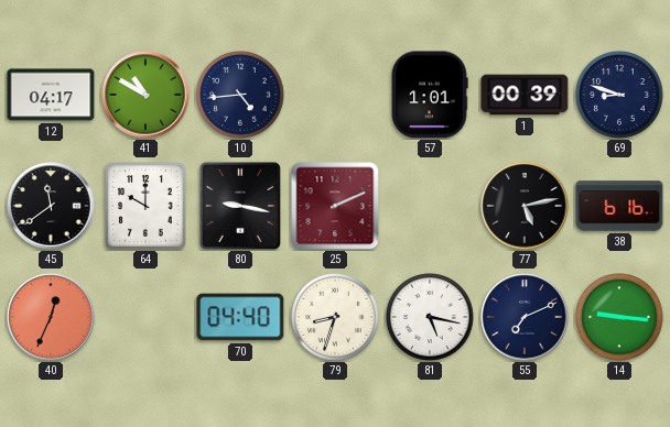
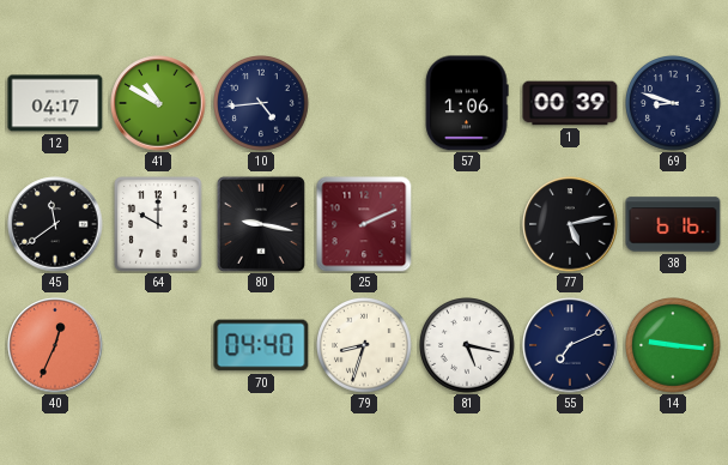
57: 1:01 -> 1:06
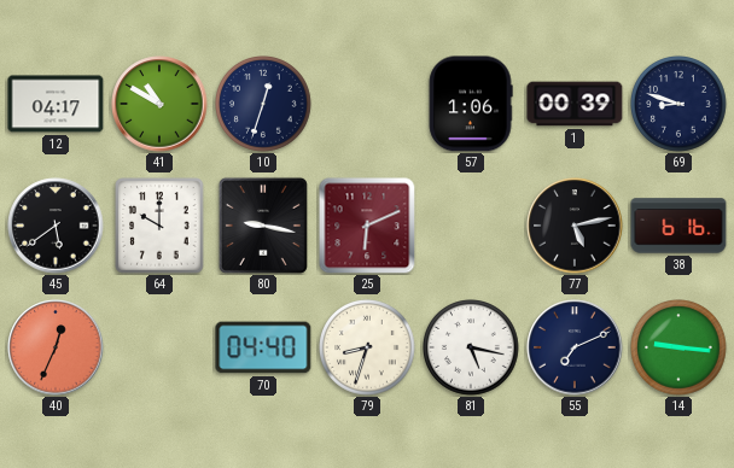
10: 4:44 -> 12:33
45: 11:39 -> 5:39
25: 2:11 -> 6:11
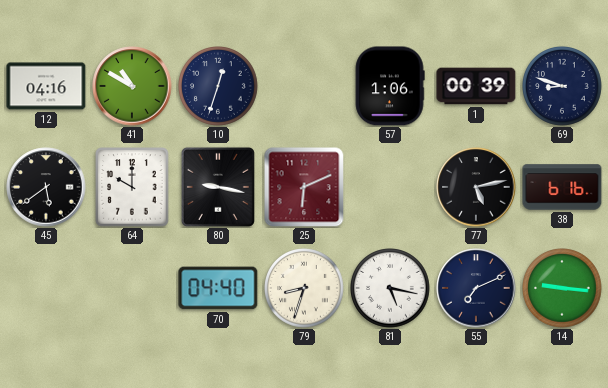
12: 04:17 -> 04:16
40: 12:34 -> none
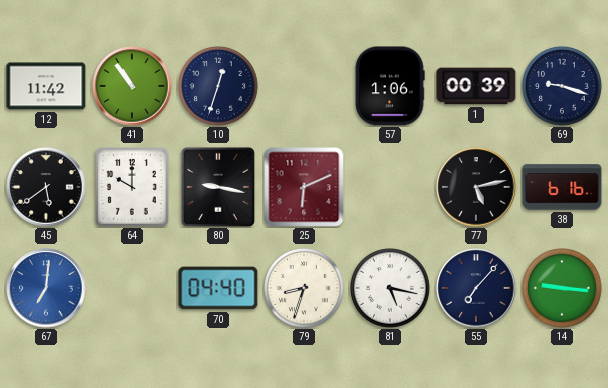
12: 04:16 -> 11:42
41: 10:50 -> 10:54
69: 8:48 -> 9:18
67: none -> 7:01
55: 7:11 -> 7:07
